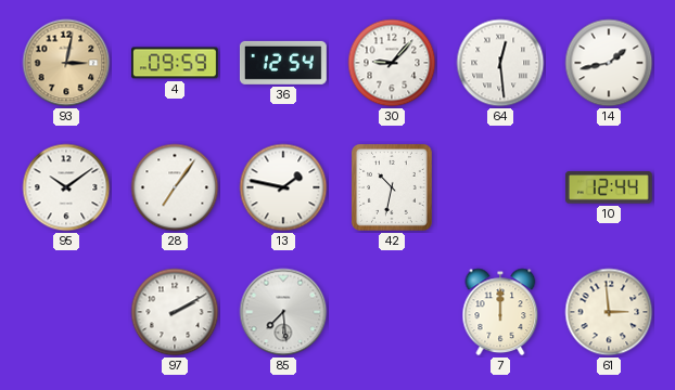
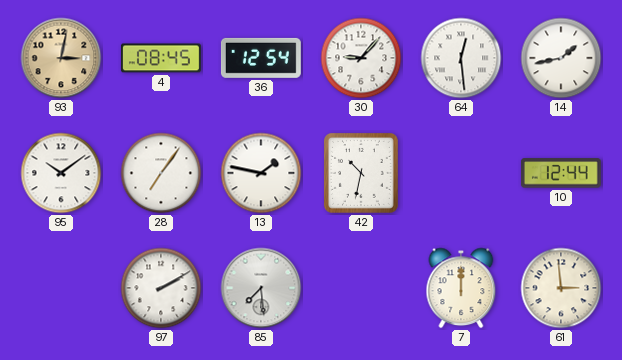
4: 09:59 -> 08:45
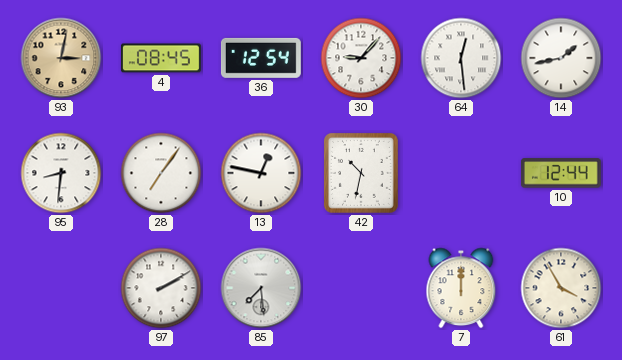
95: 10:09 -> 8:31
13: 1:47 -> 12:47
61: 2:59 -> 3:55
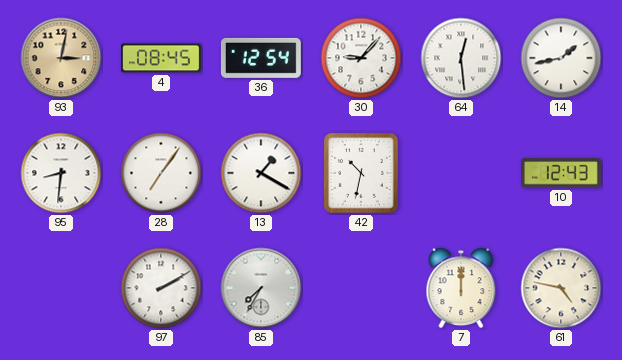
13: 12:47 -> 1:20
10: 12:44 -> 12:43
85: 7:29 -> 7:35
61: 3:55 -> 4:47
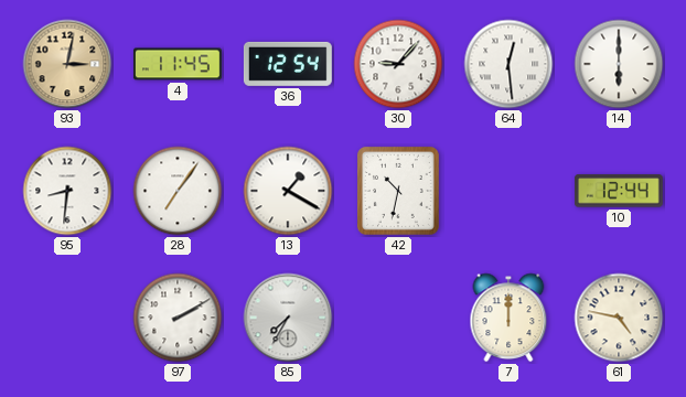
4: 08:45 -> 11:45
14: 1:43 -> 6:00
10: 12:43 -> 12:44
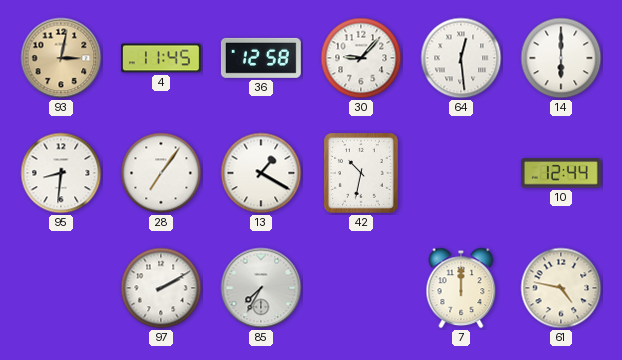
36: 12:54 -> 12:58
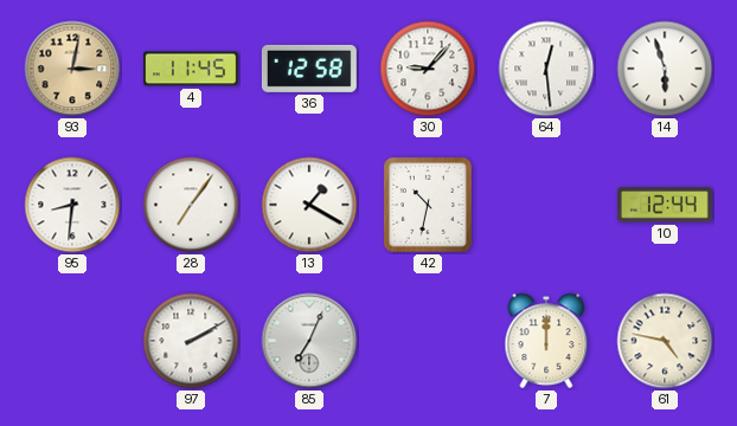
14: 6:00 -> 5:57
85: 7:35 -> 7:04
